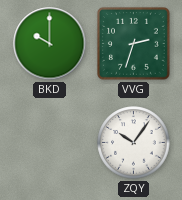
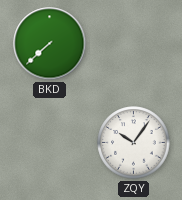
BKD: 10:00 -> 7:38
VVG: 2:33 -> none
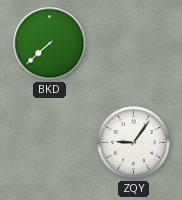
ZQY: 10:06 -> 9:06
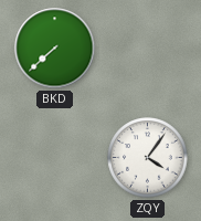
ZQY: 9:06 -> 4:06
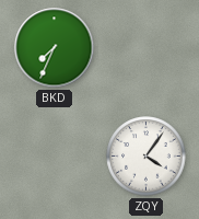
BKD: 7:38 -> 7:34
